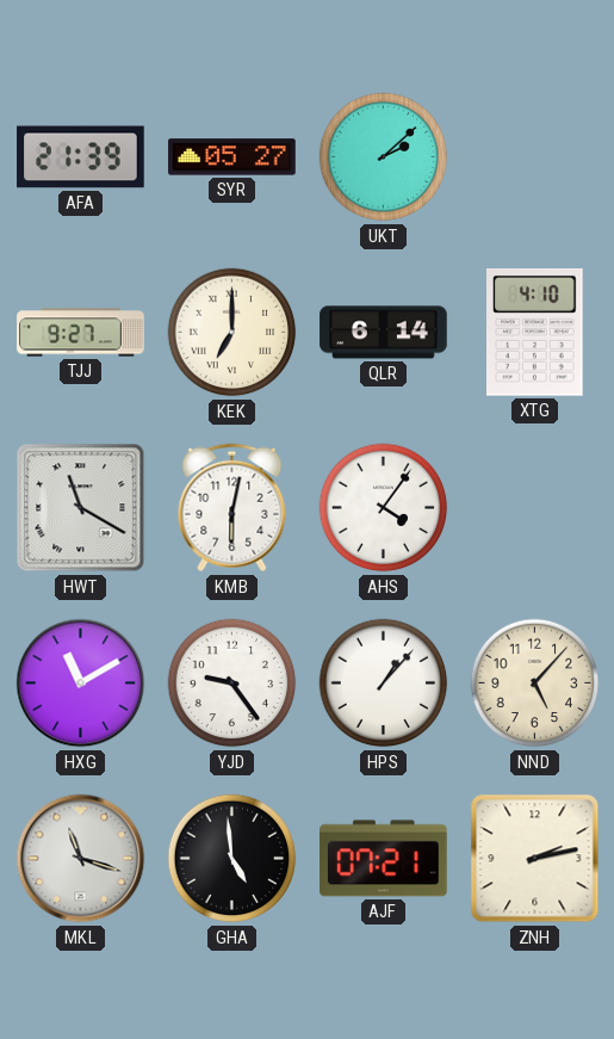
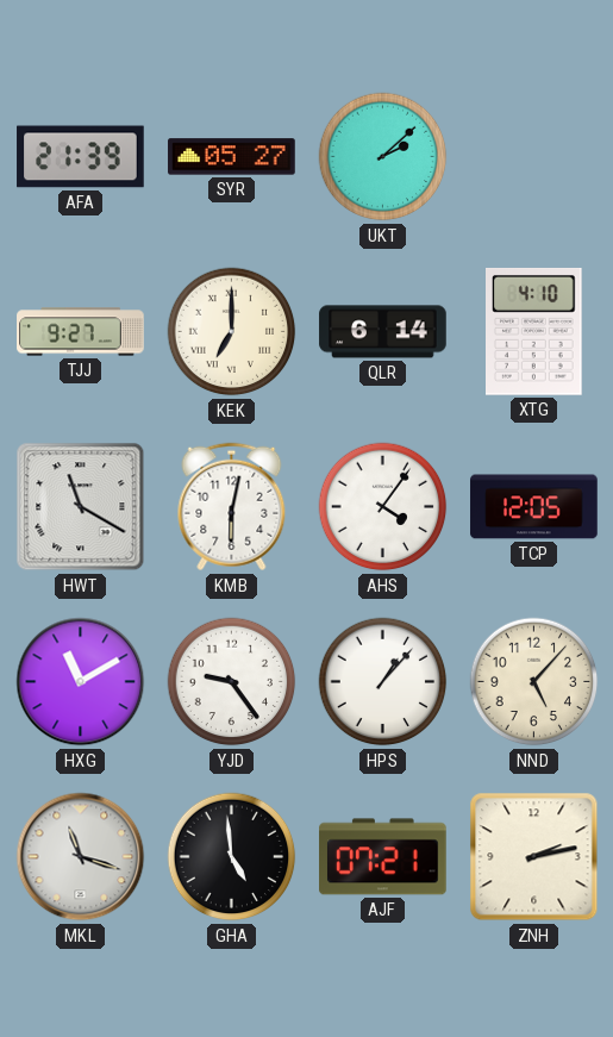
TCP: none -> 12:05
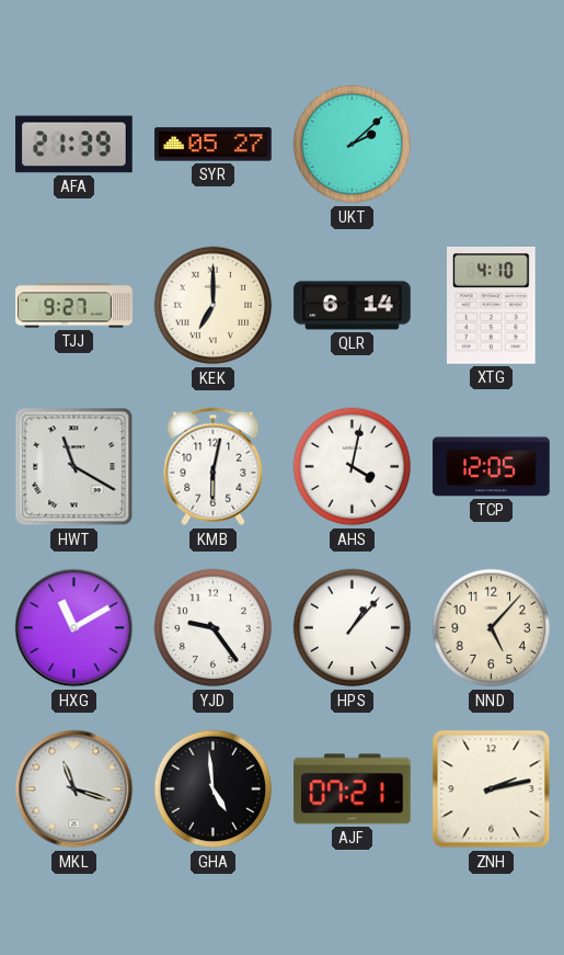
AHS: 4:06 -> 4:02
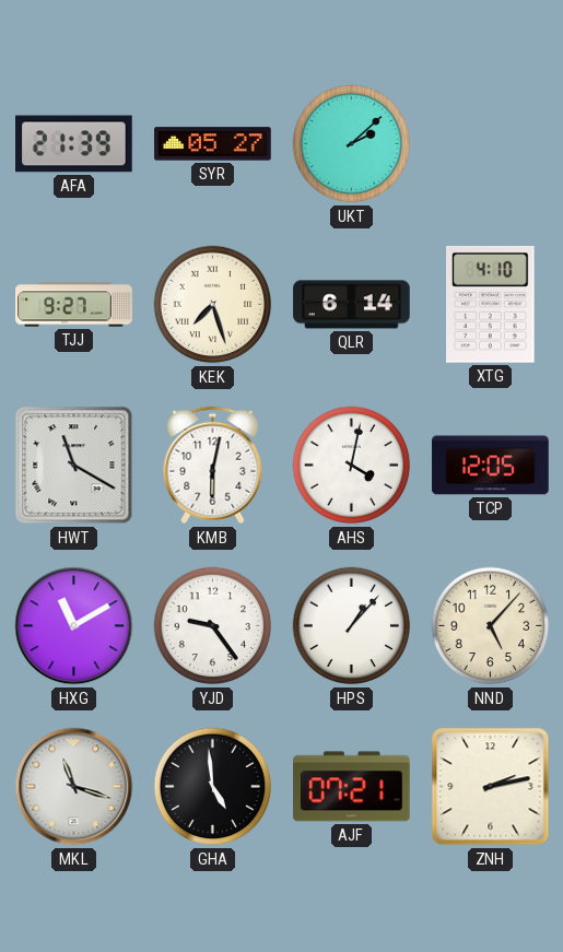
KEK: 7:00 -> 7:27
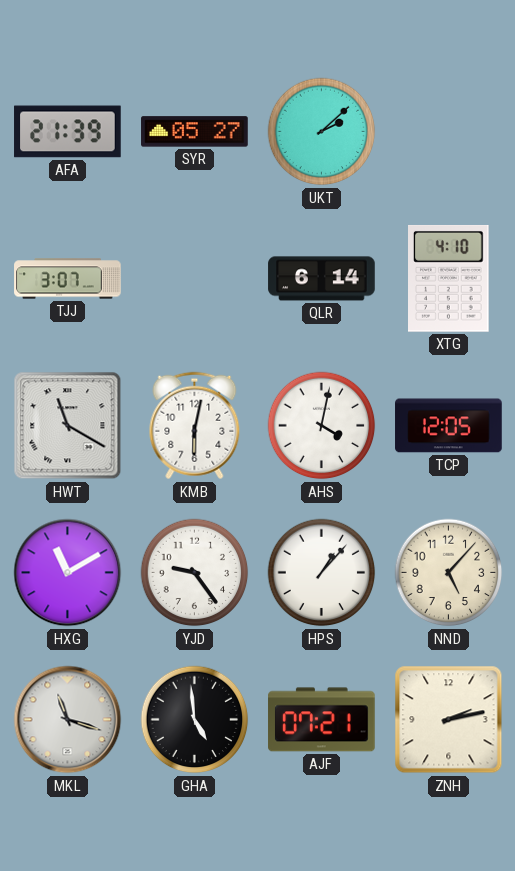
TJJ: 9:27 -> 3:07
KEK: 7:27 -> none
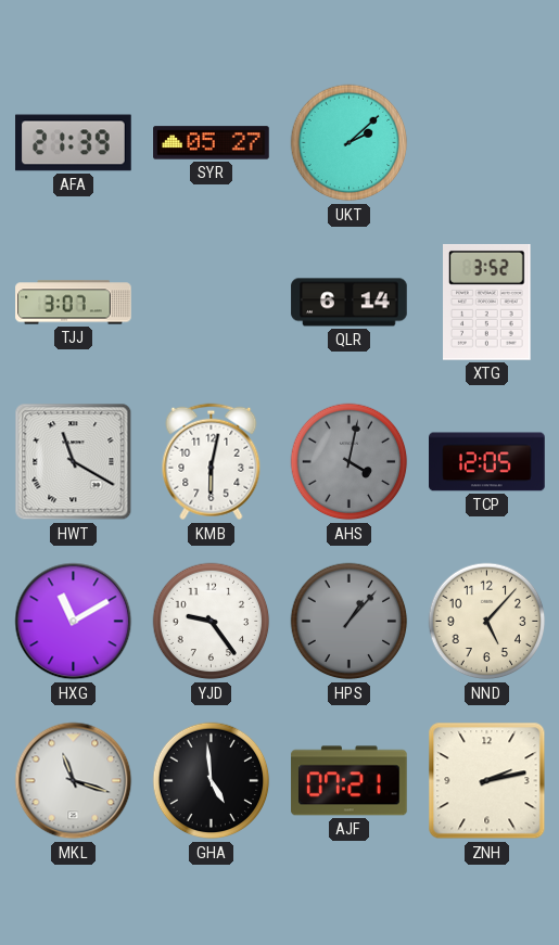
XTG: 4:10 -> 3:52
AHS dial: white -> grey
HPS dial: white -> grey
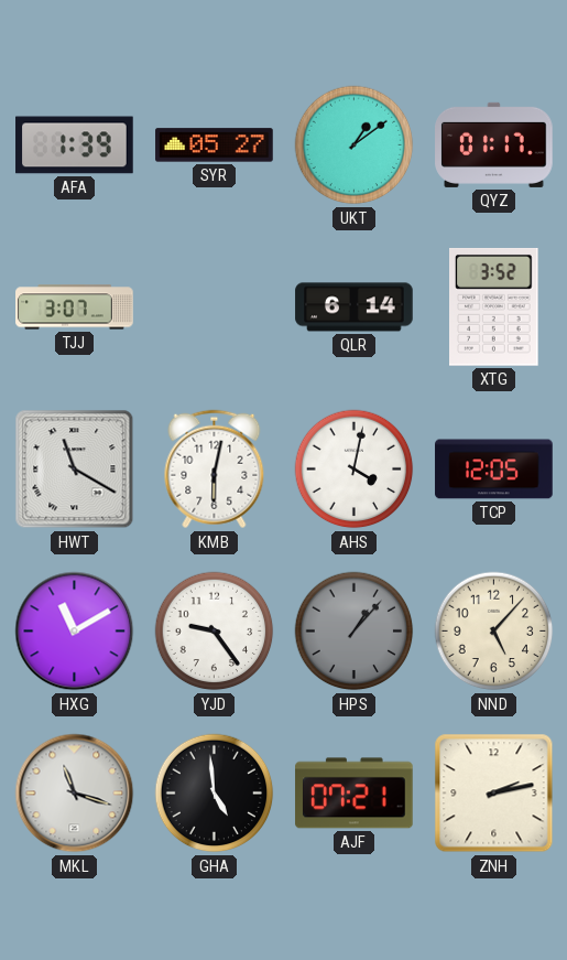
AFA: 21:39 -> 1:39
UKT: 2:08 -> 1:09
QYZ: none -> 01:17
AHS dial: grey -> white
